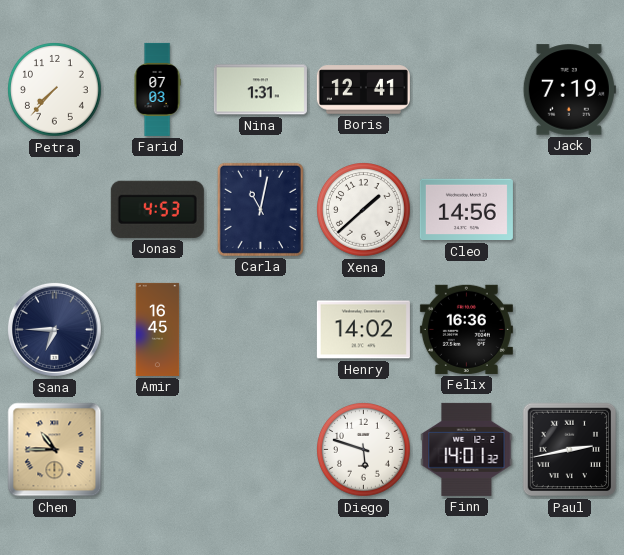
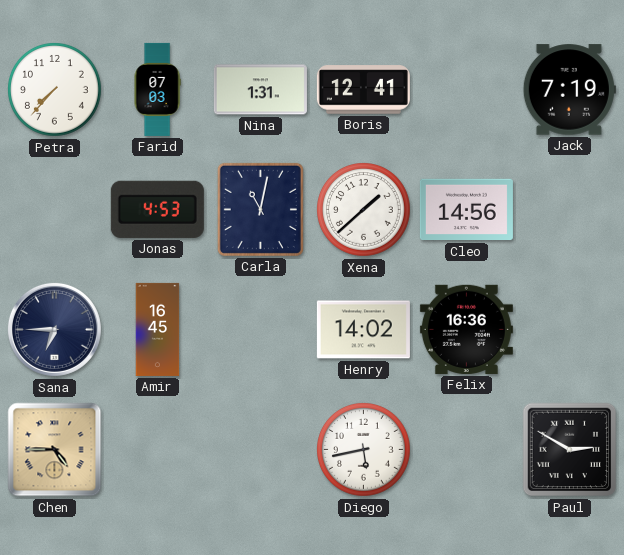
Chen: 10:45 -> 4:45
Diego: 5:48 -> 5:43
Finn: 14:01 -> none
Paul: 2:43 -> 2:50
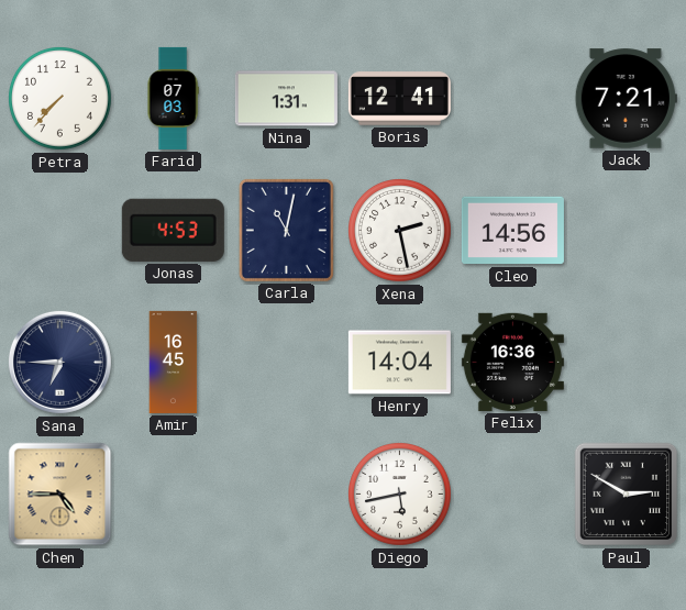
Jack: 7:19 -> 7:21
Xena: 1:38 -> 2:28
Henry: 14:02 -> 14:04
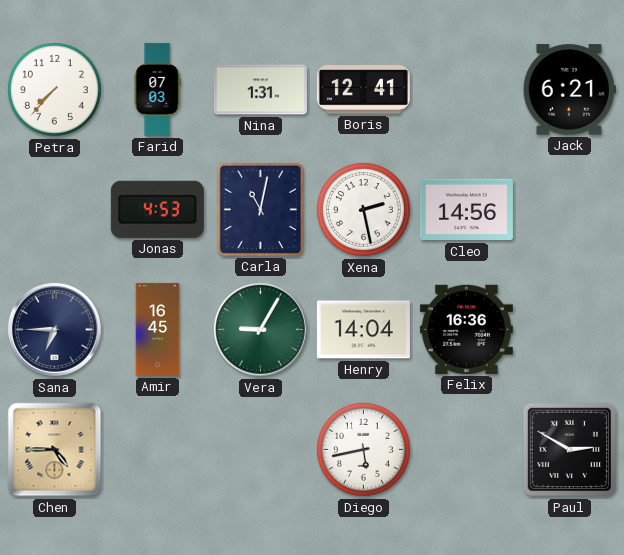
Jack: 7:21 -> 6:21
Vera: none -> 9:05
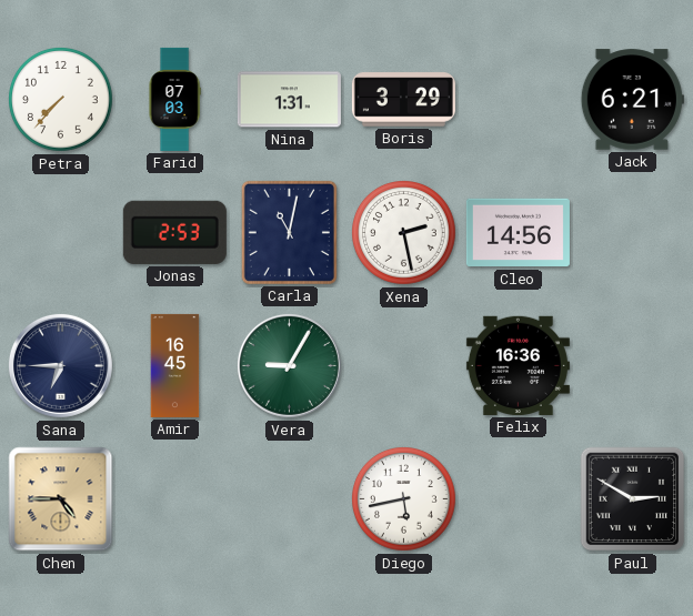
Boris: 12:41 -> 3:29
Jonas: 4:53 -> 2:53
Henry: 14:04 -> none
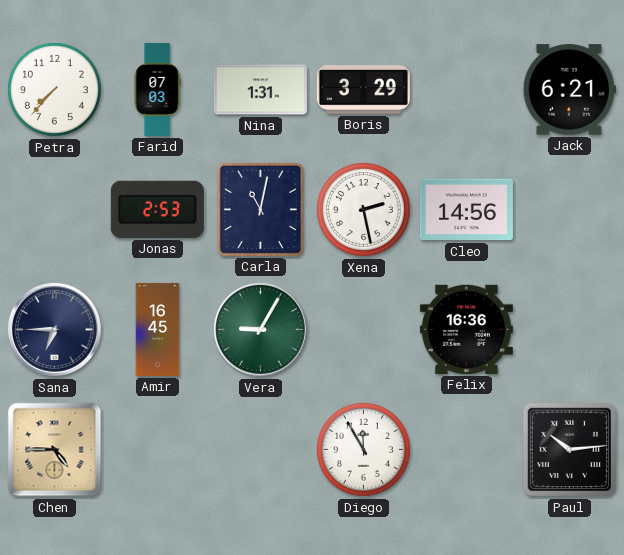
Diego: 5:43 -> 11:55
Paul: 2:50 -> 10:14
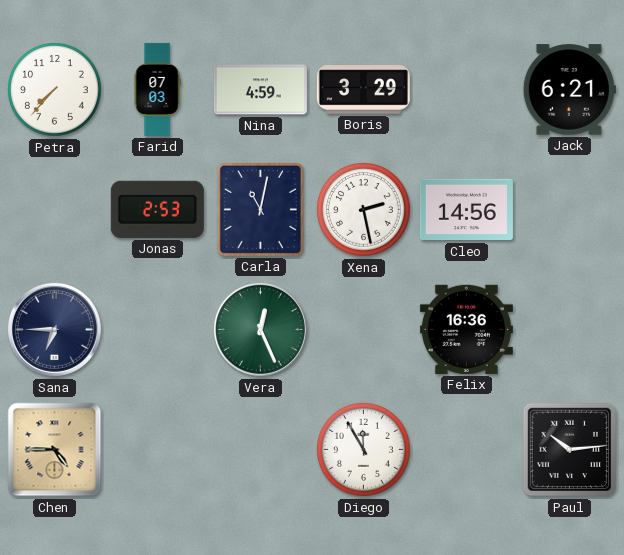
Nina: 1:31 -> 4:59
Amir: 16:45 -> none
Vera: 9:05 -> 12:26
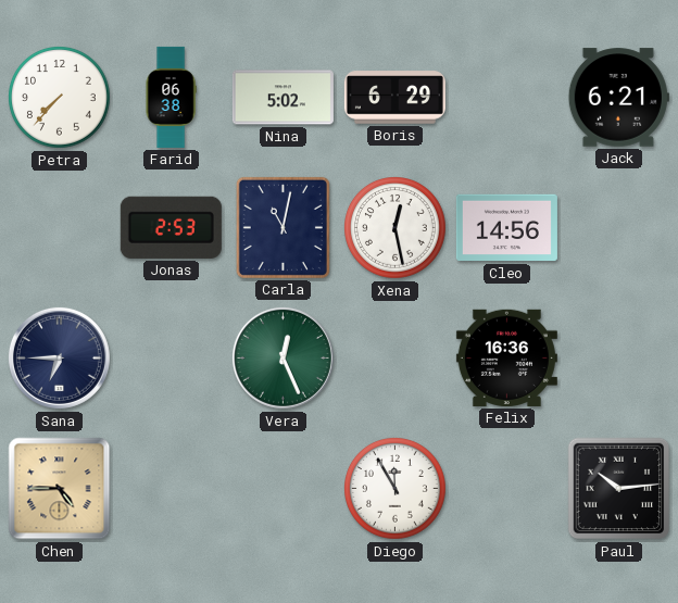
Farid: 07:03 -> 06:38
Nina: 4:59 -> 5:02
Boris: 3:29 -> 6:29
Xena: 2:28 -> 12:28
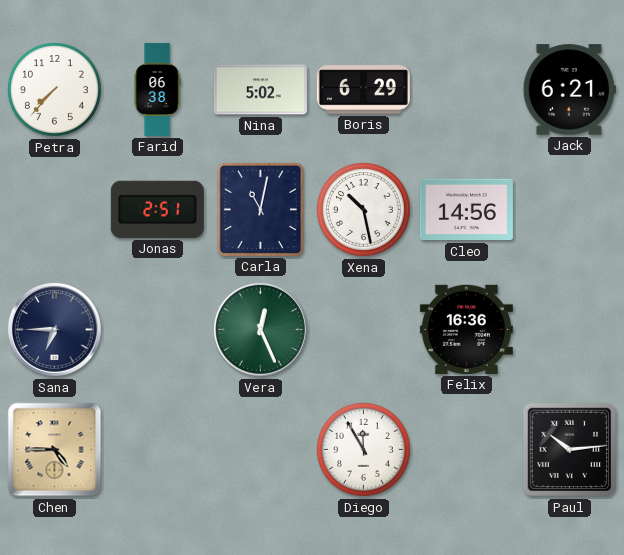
Jonas: 2:53 -> 2:51
Xena: 12:28 -> 10:28
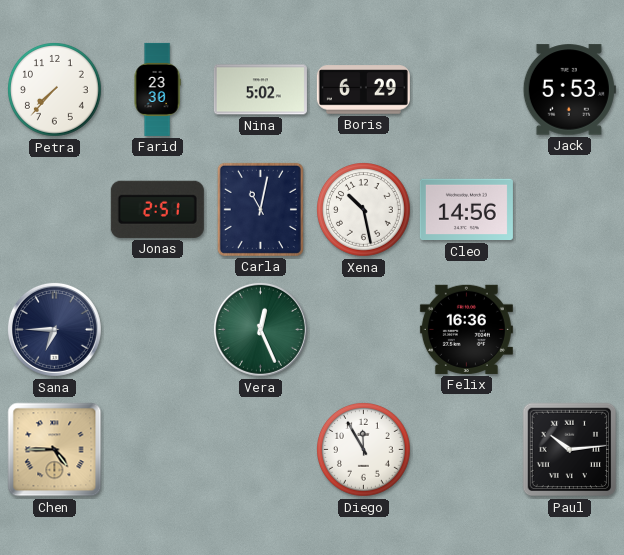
Farid: 06:38 -> 23:30
Jack: 6:21 -> 5:53
